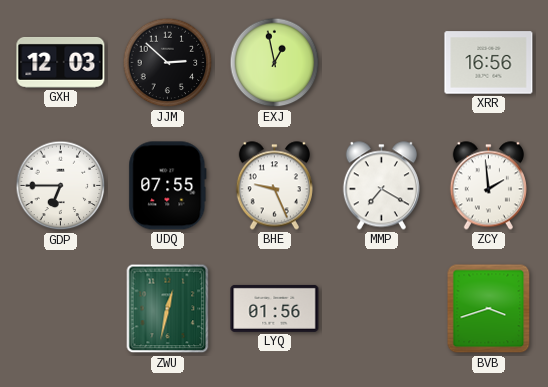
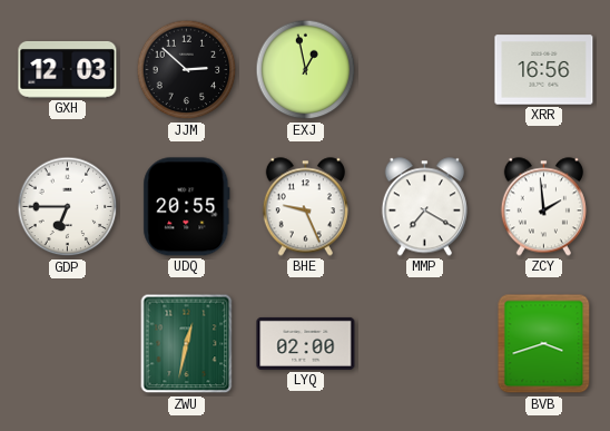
UDQ: 07:55 -> 20:55
LYQ: 01:56 -> 02:00
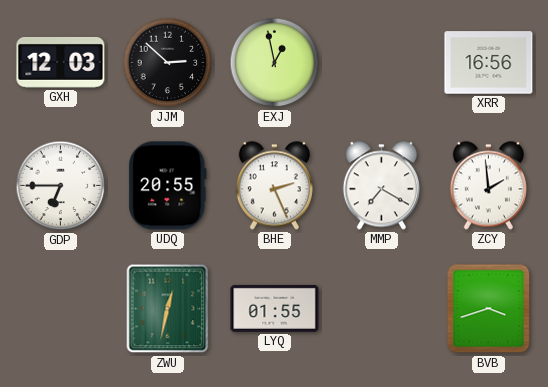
BHE: 9:26 -> 2:26
LYQ: 02:00 -> 01:55
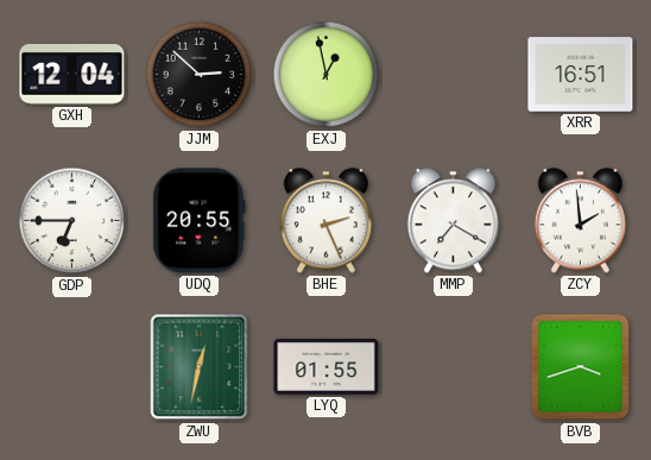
GXH: 12:03 -> 12:04
XRR: 16:56 -> 16:51
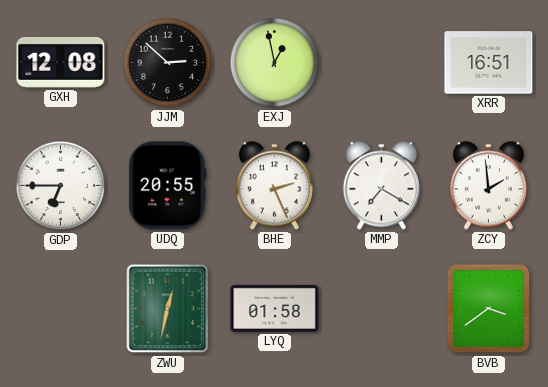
GXH: 12:04 -> 12:08
LYQ: 01:55 -> 01:58
BVB: 3:42 -> 3:39
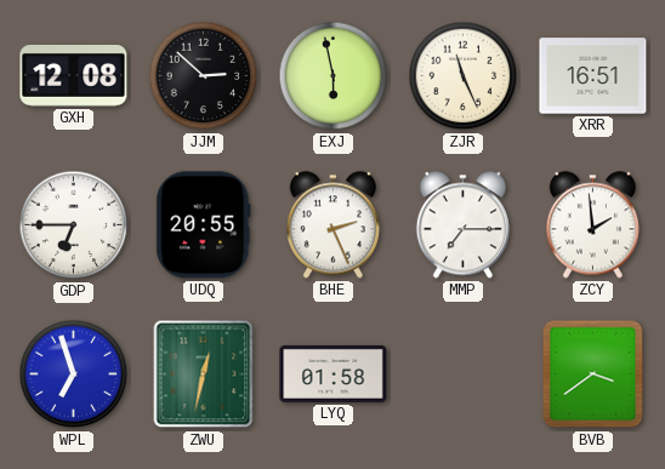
EXJ: 12:58 -> 5:58
ZJR: none -> 11:26
MMP: 7:20 -> 7:15
WPL: none -> 6:57
